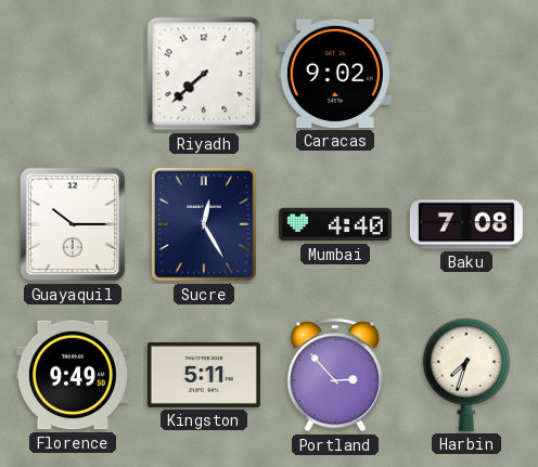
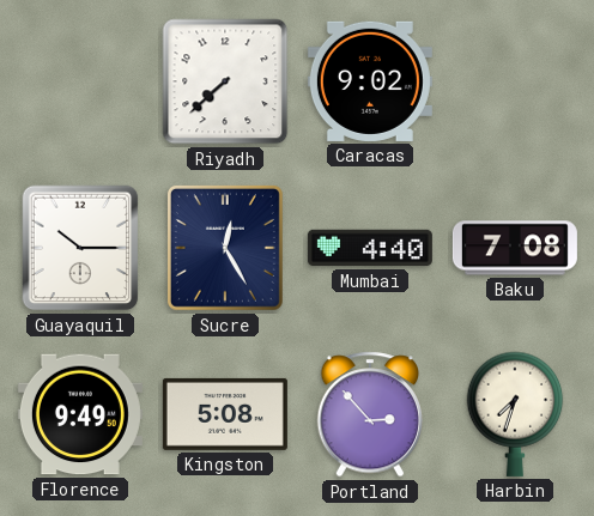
Kingston: 5:11 -> 5:08
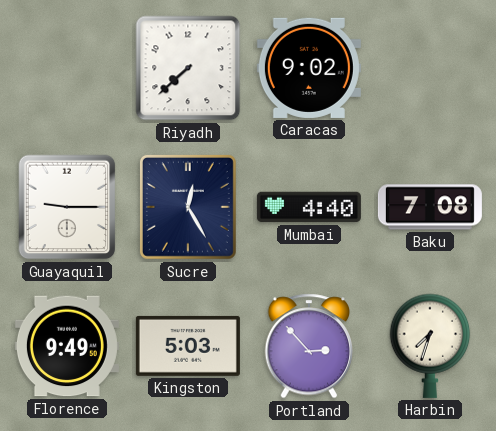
Guayaquil: 10:15 -> 9:15
Kingston: 5:08 -> 5:03
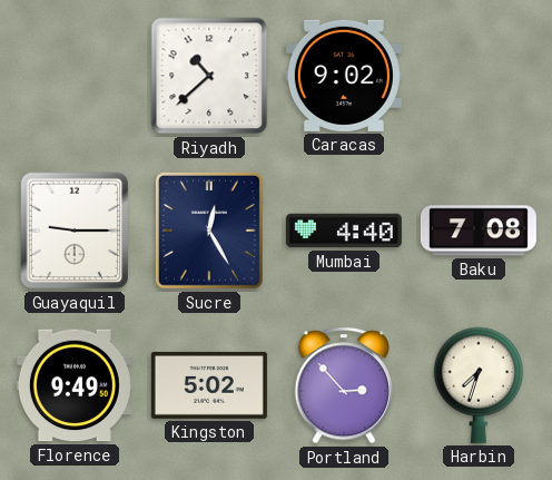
Riyadh: 7:38 -> 10:38
Kingston: 5:03 -> 5:02
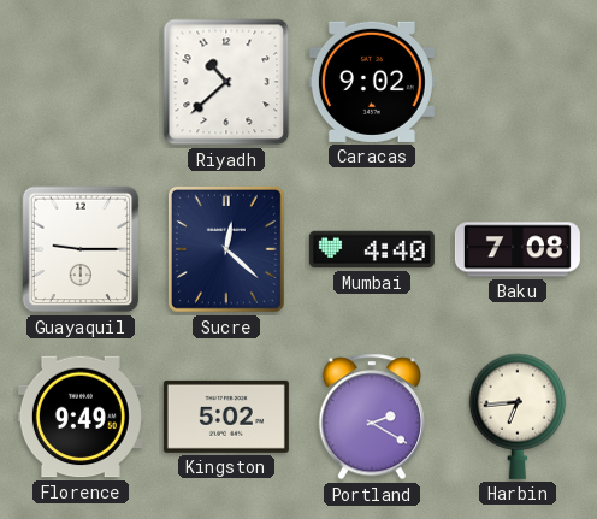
Sucre: 12:25 -> 12:22
Portland: 2:53 -> 2:20
Harbin: 7:33 -> 6:44
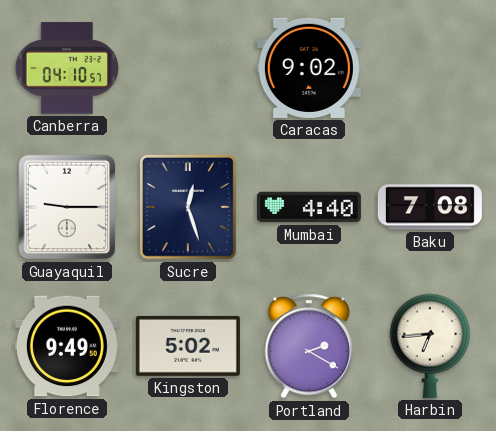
Canberra: none -> 04:10
Riyadh: 10:38 -> none
Sucre: 12:22 -> 12:27
